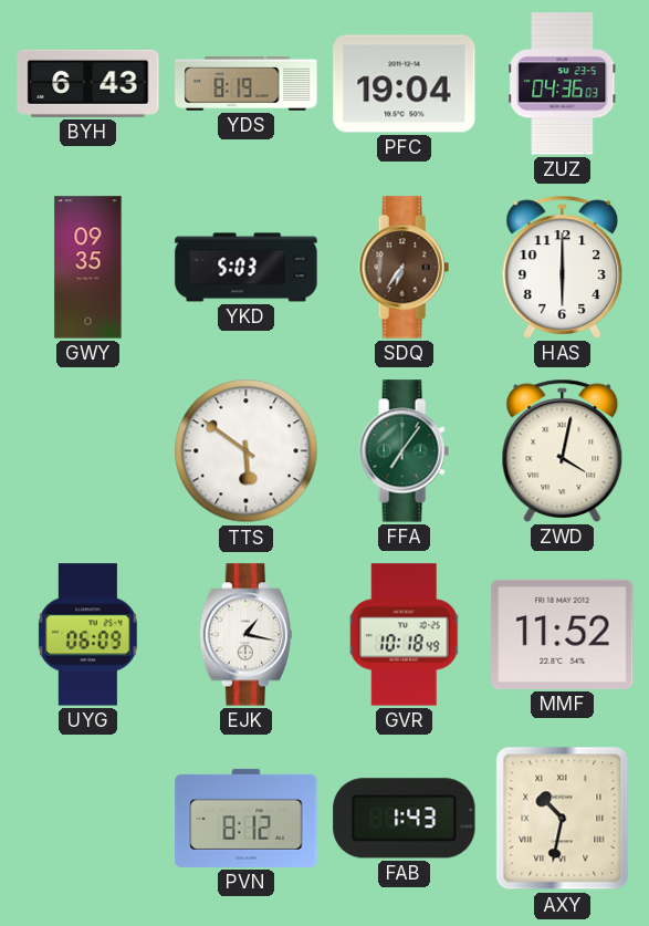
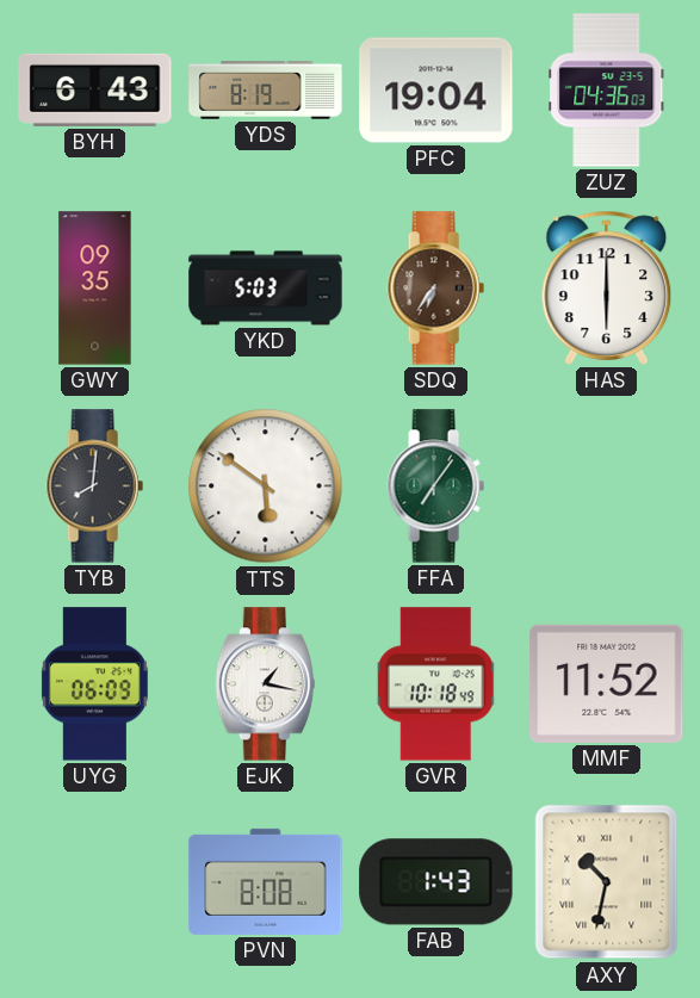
TYB: none -> 8:01
ZWD: 4:02 -> none
PVN: 8:12 -> 8:08
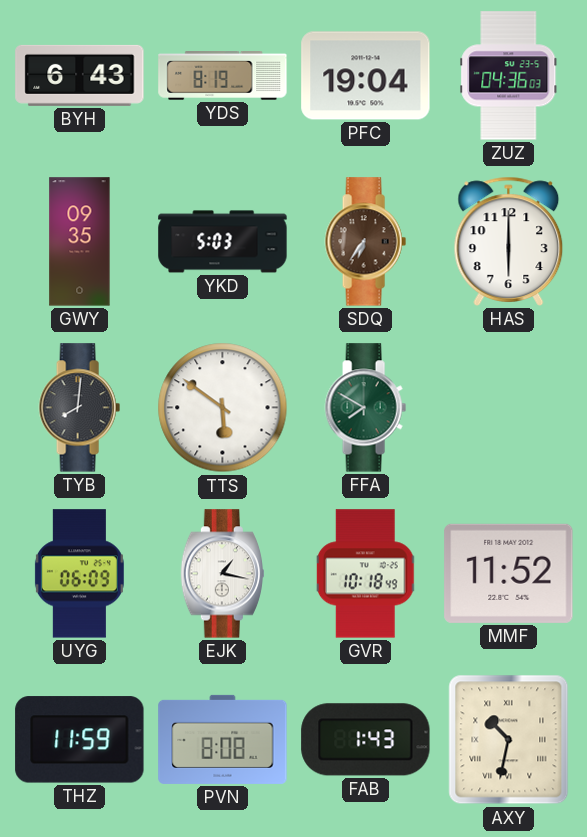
FFA: 7:06 -> 7:50
THZ: none -> 11:59
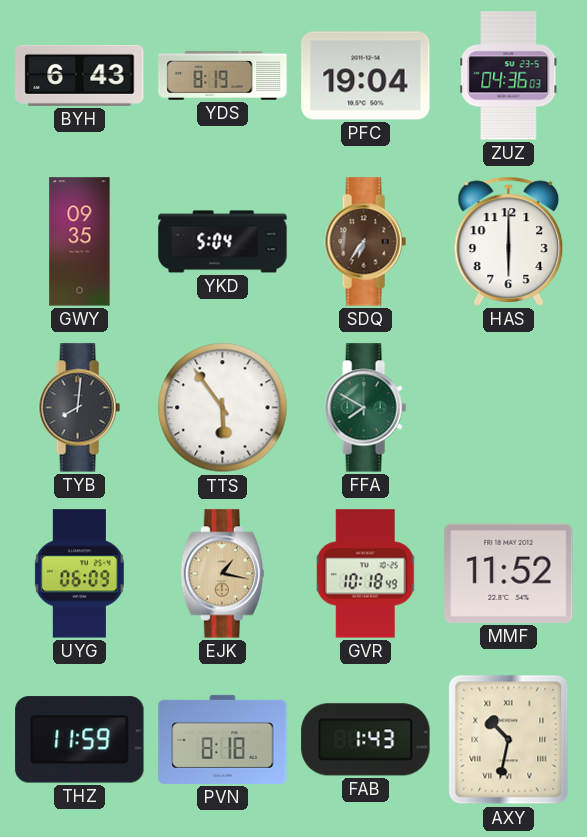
YKD: 5:03 -> 5:04
TTS: 5:51 -> 5:54
EJK dial: white -> champagne
PVN: 8:08 -> 8:18
